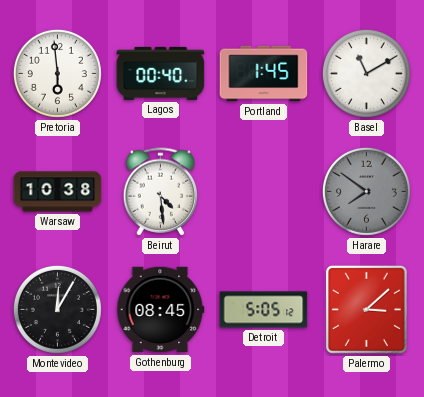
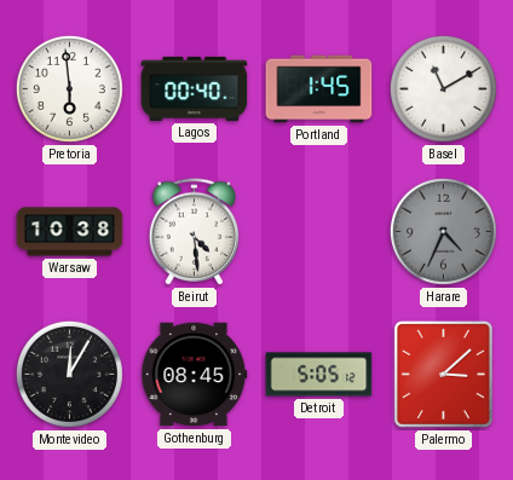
Harare: 7:51 -> 4:34
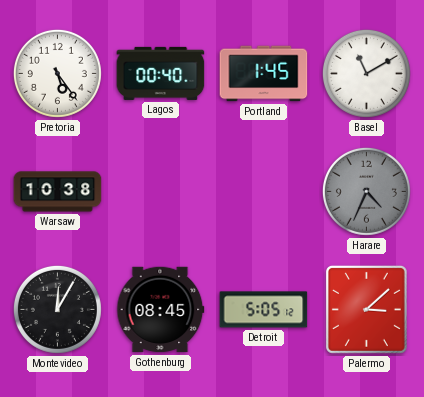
Pretoria: 5:59 -> 5:24
Beirut: 4:29 -> none
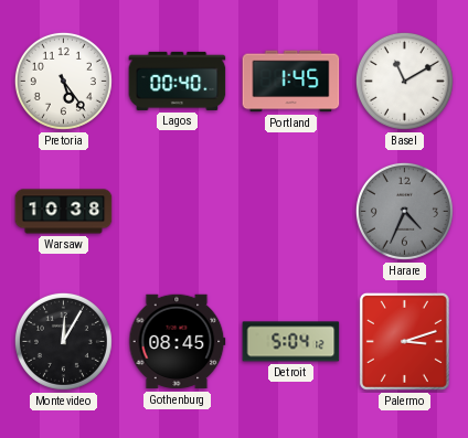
Detroit: 5:05 -> 5:04
Palermo: 3:08 -> 3:12
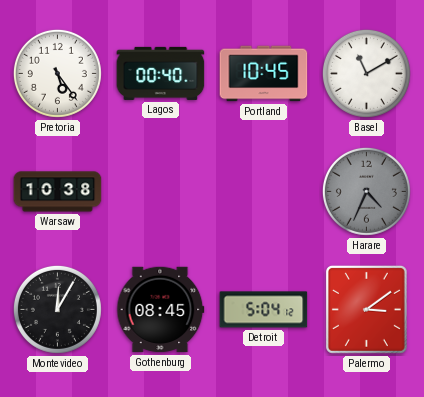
Portland: 1:45 -> 10:45
Palermo: 3:12 -> 3:09
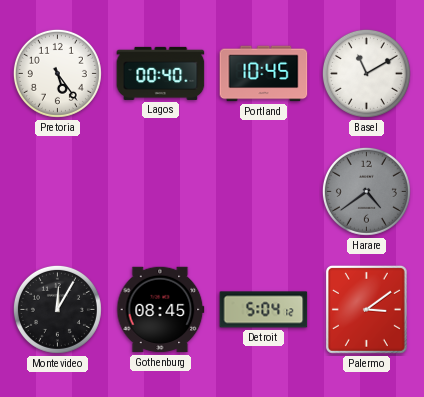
Warsaw: 10:38 -> none
Harare: 4:34 -> 4:39
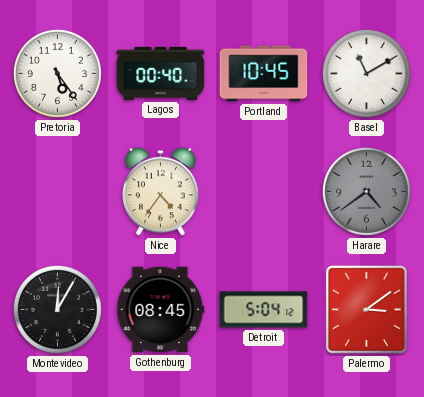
Nice: none -> 4:36
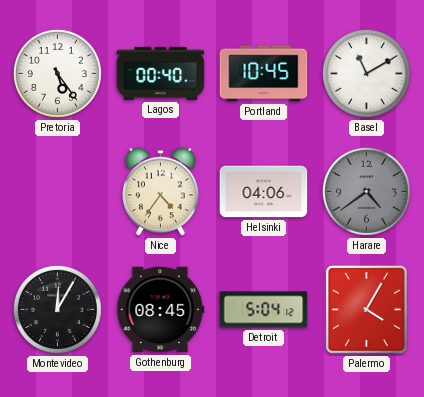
Helsinki: none -> 04:06
Palermo: 3:09 -> 4:05
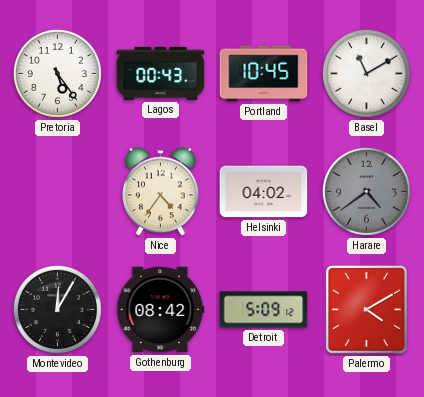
Lagos: 00:40 -> 00:43
Helsinki: 04:06 -> 04:02
Gothenburg: 08:45 -> 08:42
Detroit: 5:04 -> 5:09
Palermo: 4:05 -> 4:10
